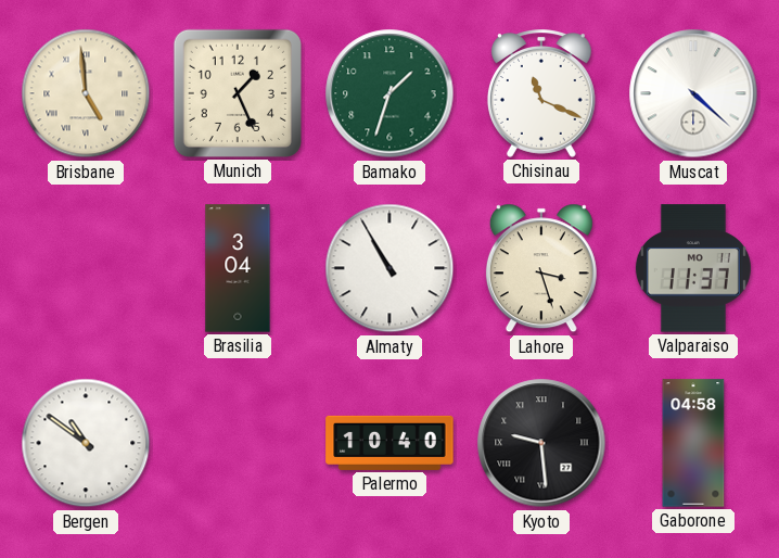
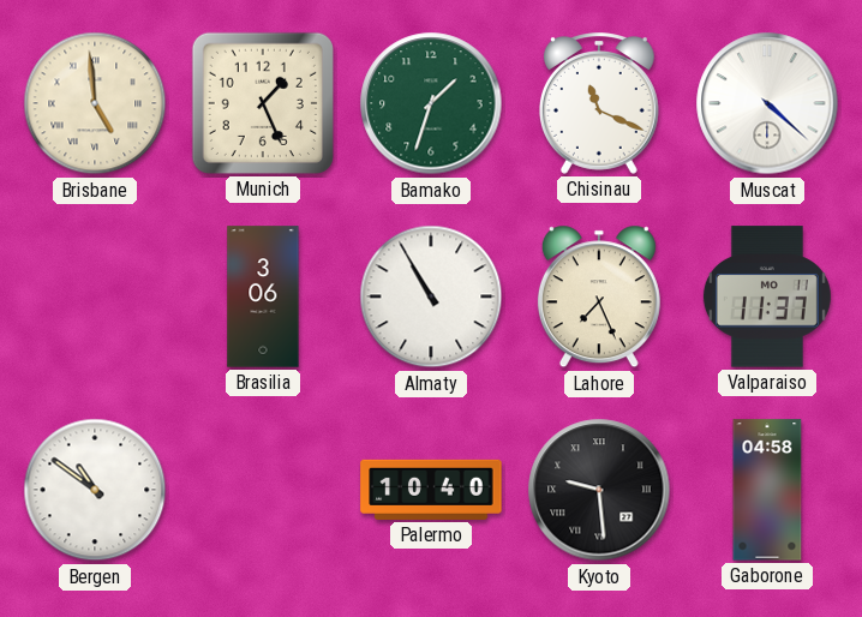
Brasilia: 3:04 -> 3:06
Lahore: 3:27 -> 7:26
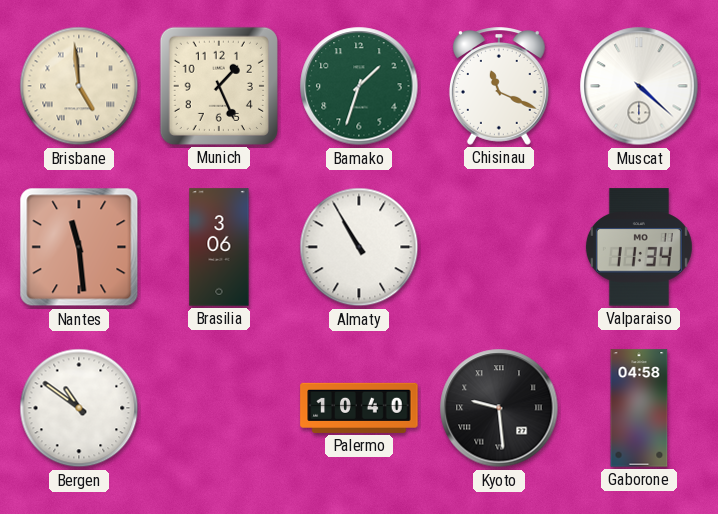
Nantes: none -> 11:29
Lahore: 7:26 -> none
Valparaiso: 11:37 -> 11:34
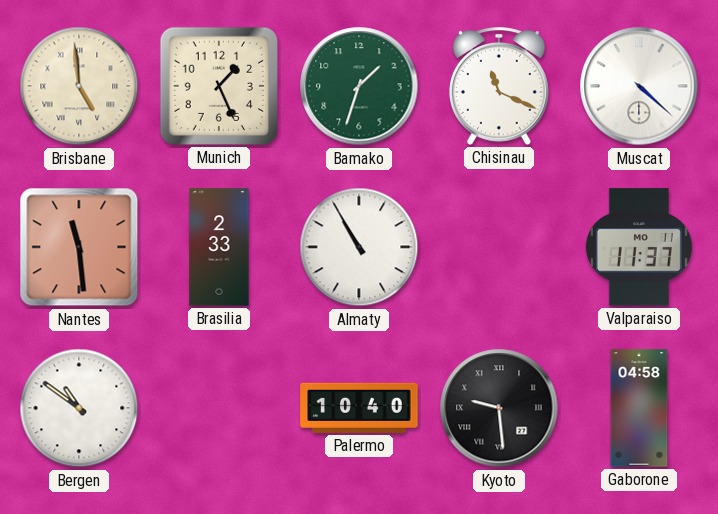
Brasilia: 3:06 -> 2:33
Valparaiso: 11:34 -> 11:37
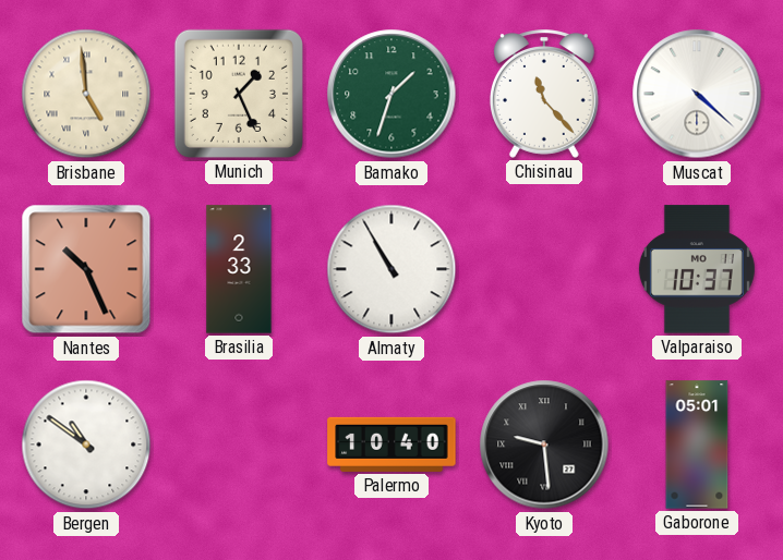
Chisinau: 11:19 -> 11:23
Nantes: 11:29 -> 10:26
Valparaiso: 11:37 -> 10:37
Gaborone: 04:58 -> 05:01
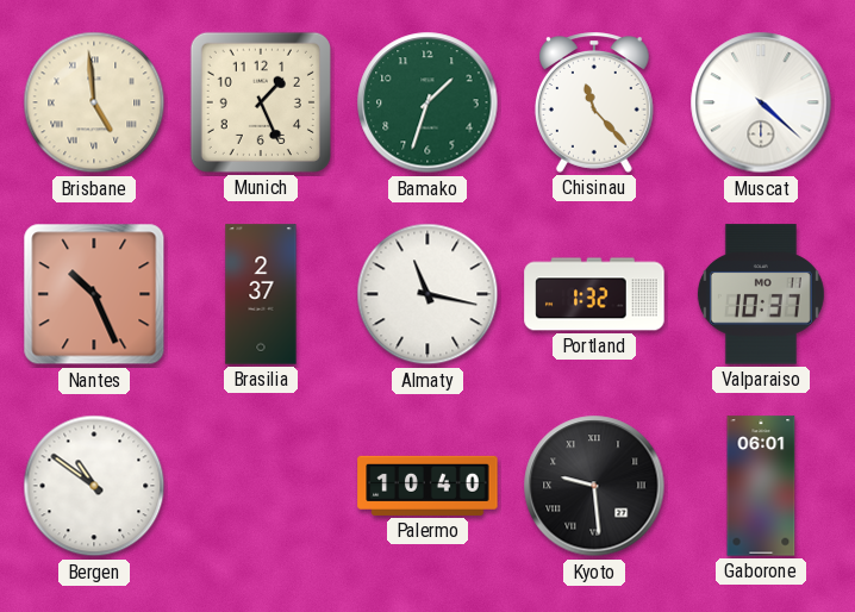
Brasilia: 2:33 -> 2:37
Almaty: 10:55 -> 11:17
Portland: none -> 1:32
Gaborone: 05:01 -> 06:01
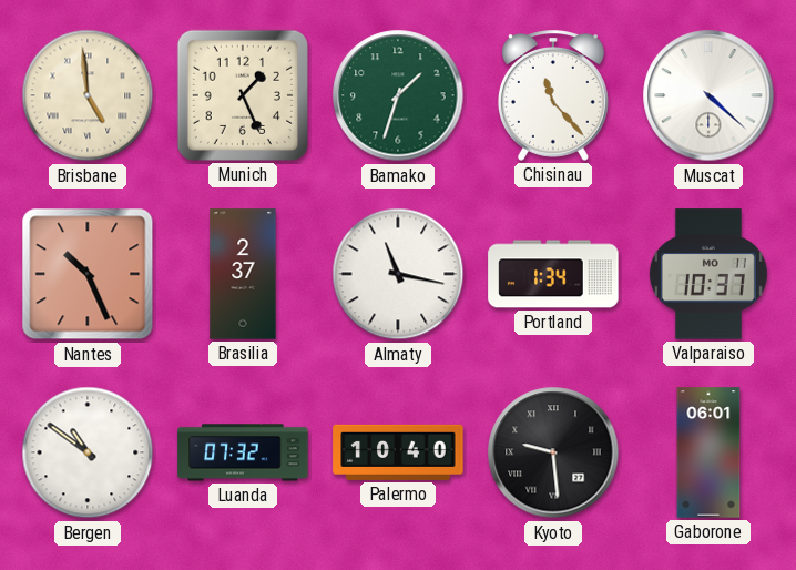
Portland: 1:32 -> 1:34
Luanda: none -> 07:32
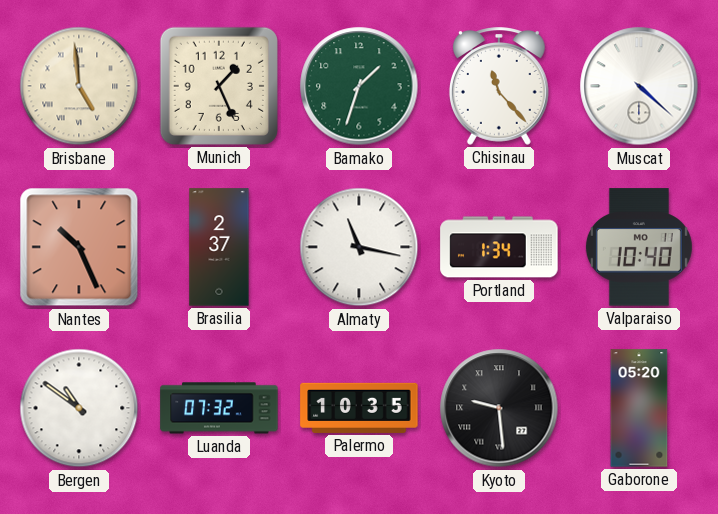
Valparaiso: 10:37 -> 10:40
Palermo: 10:40 -> 10:35
Gaborone: 06:01 -> 05:20
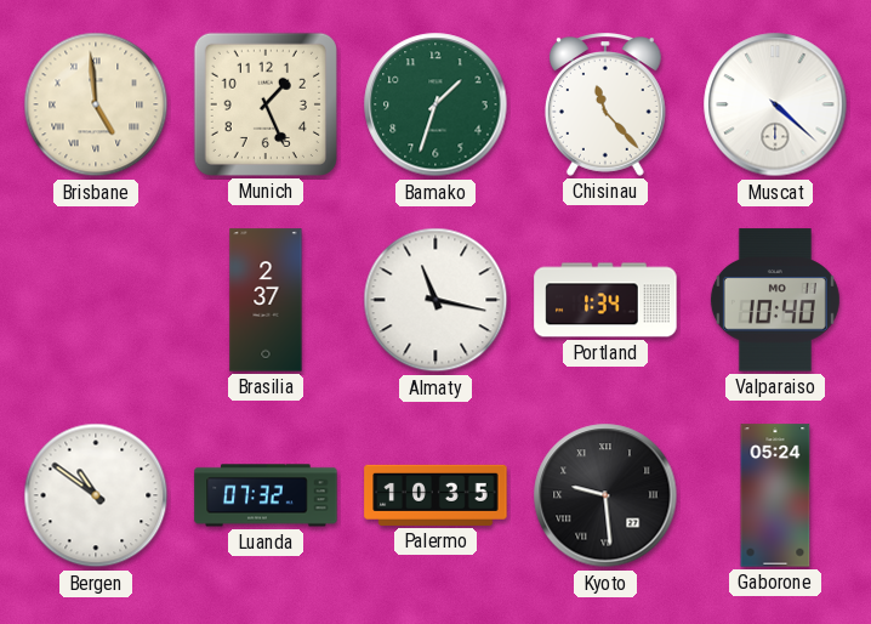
Nantes: 10:26 -> none
Gaborone: 05:20 -> 05:24
